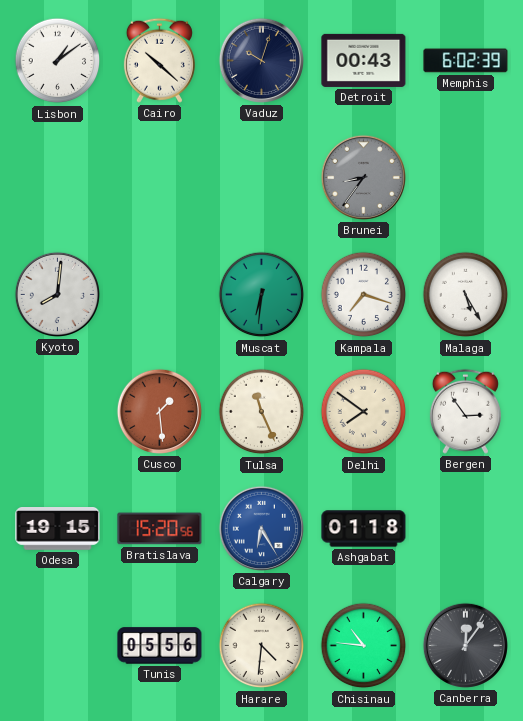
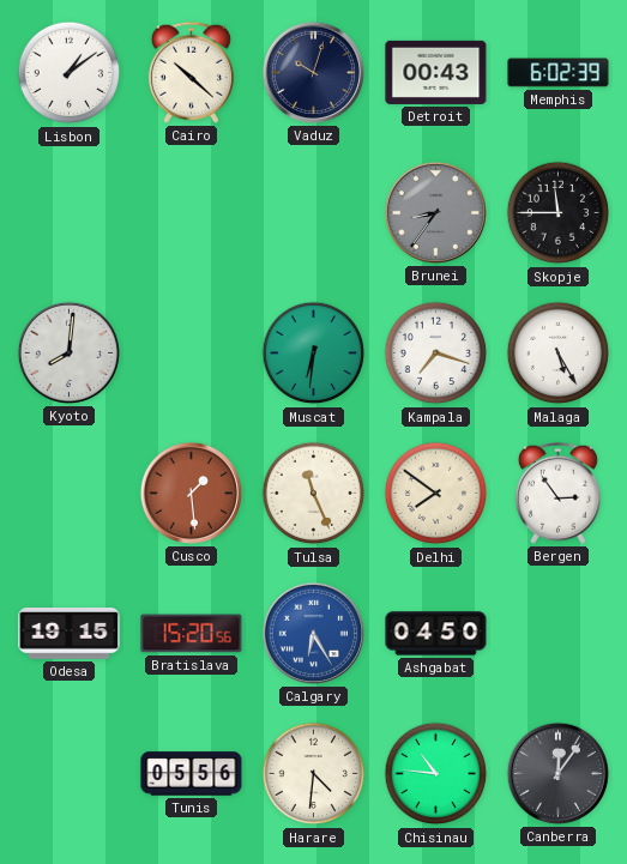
Skopje: none -> 11:45
Ashgabat: 01:18 -> 04:50
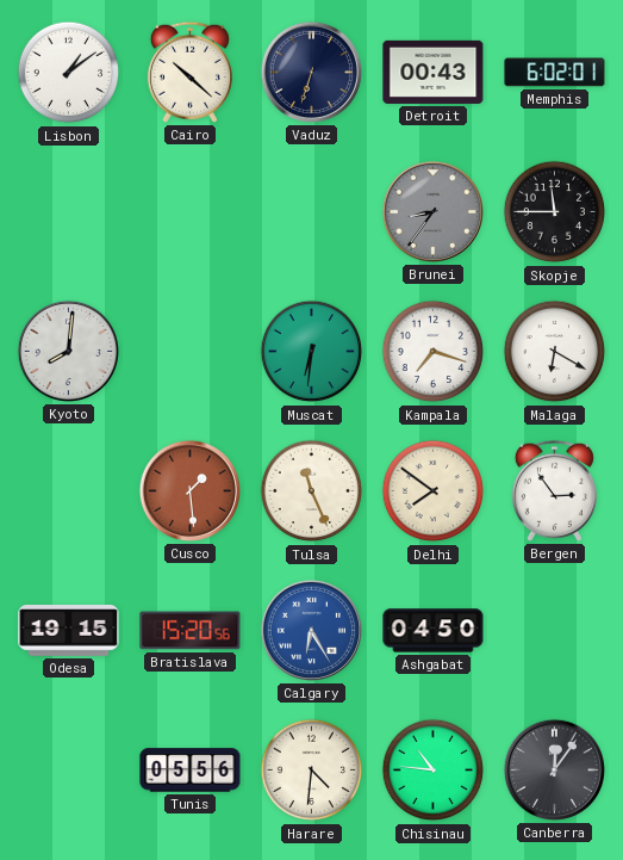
Vaduz: 10:03 -> 6:33
Memphis: 6:02:39 -> 6:02:01
Malaga: 5:25 -> 6:20
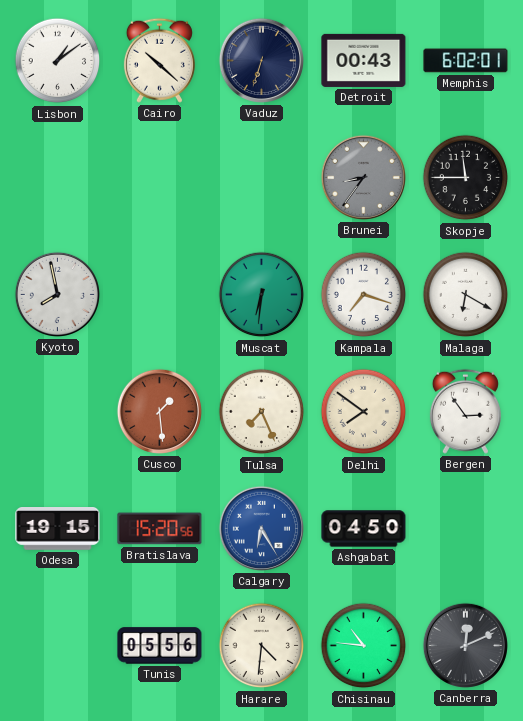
Kyoto: 8:01 -> 7:58
Tulsa: 11:26 -> 7:26
Canberra: 12:06 -> 12:11
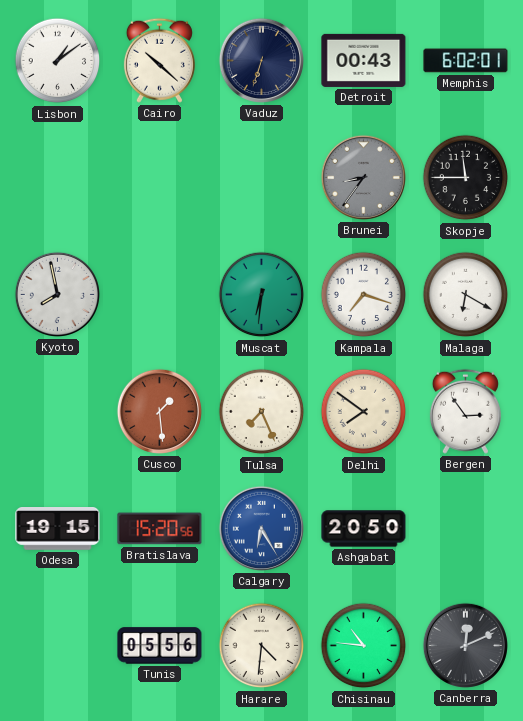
Ashgabat: 04:50 -> 20:50
